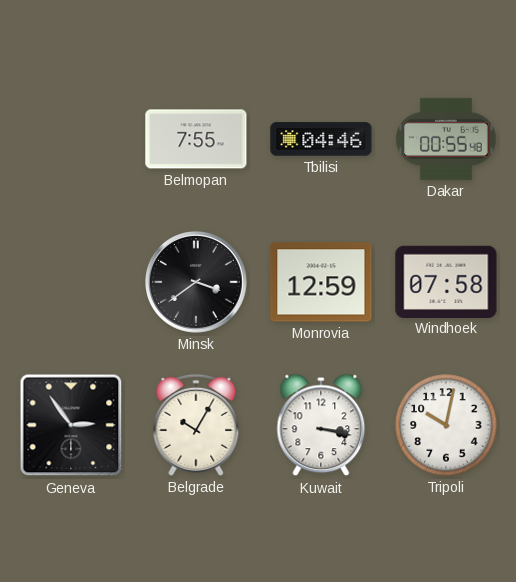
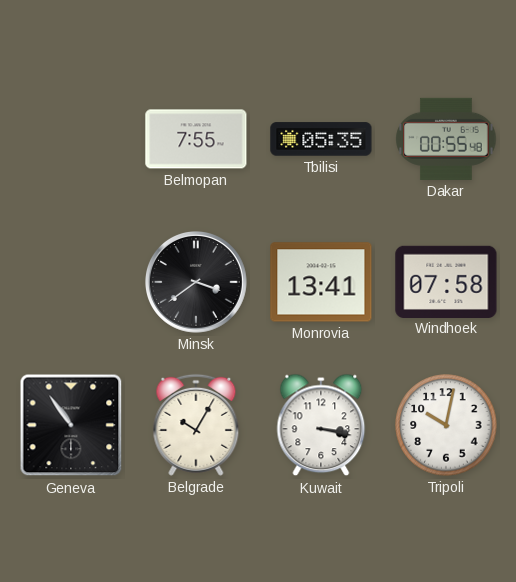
Tbilisi: 04:46 -> 05:35
Monrovia: 12:59 -> 13:41
Geneva: 2:54 -> 10:54
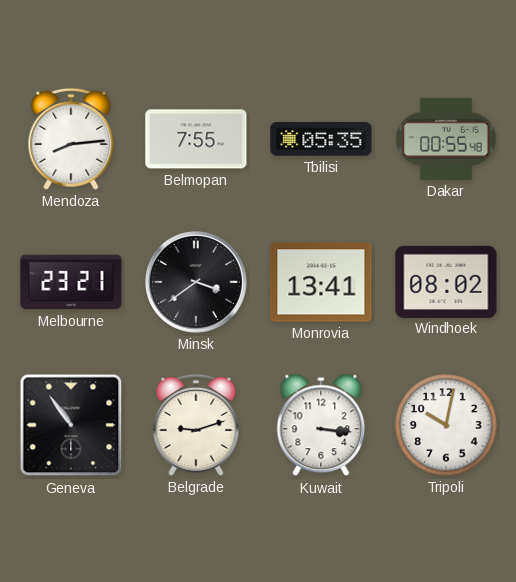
Mendoza: none -> 8:14
Melbourne: none -> 23:21
Windhoek: 07:58 -> 08:02
Belgrade: 10:05 -> 9:12
Kuwait: 3:17 -> 3:16
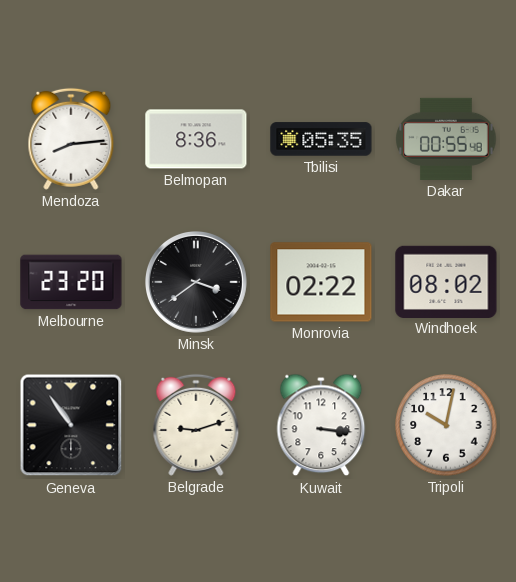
Belmopan: 7:55 -> 8:36
Melbourne: 23:21 -> 23:20
Monrovia: 13:41 -> 02:22
